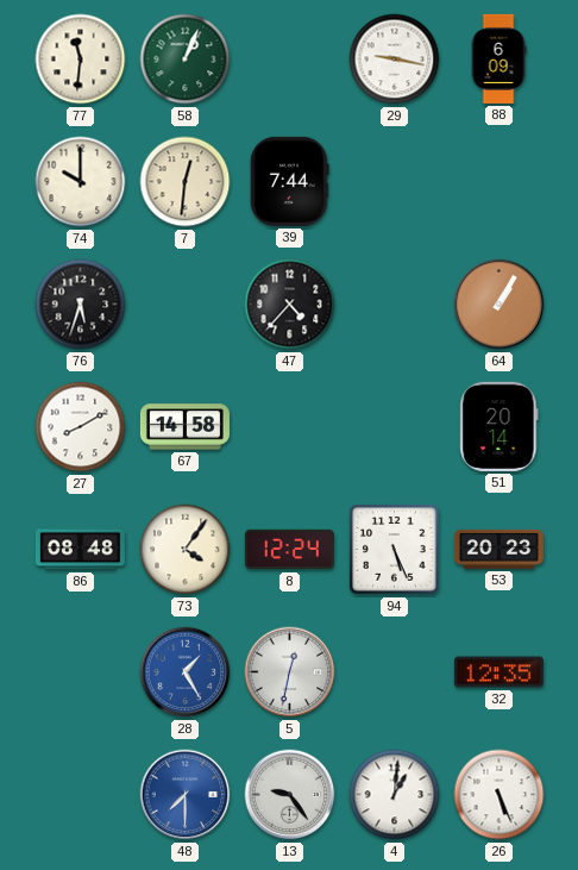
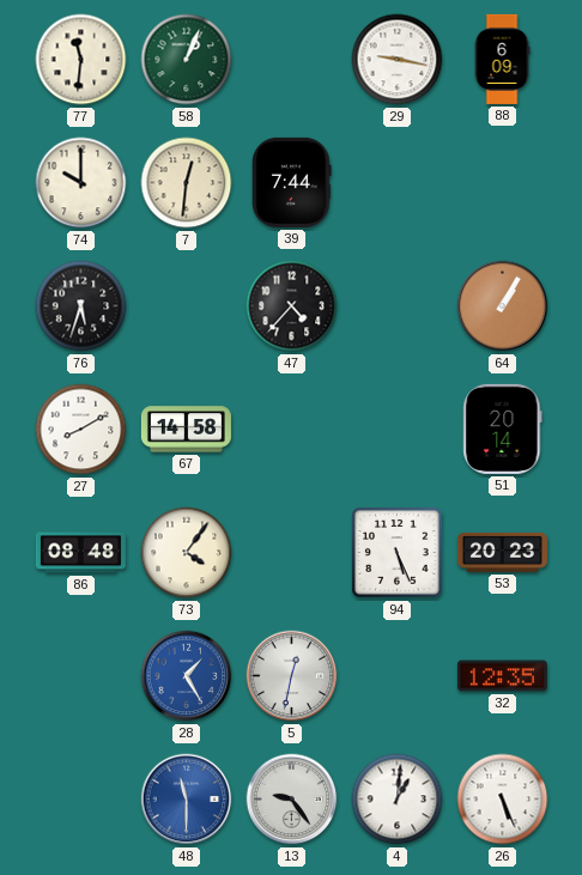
8: 12:24 -> none
48: 7:30 -> 11:30
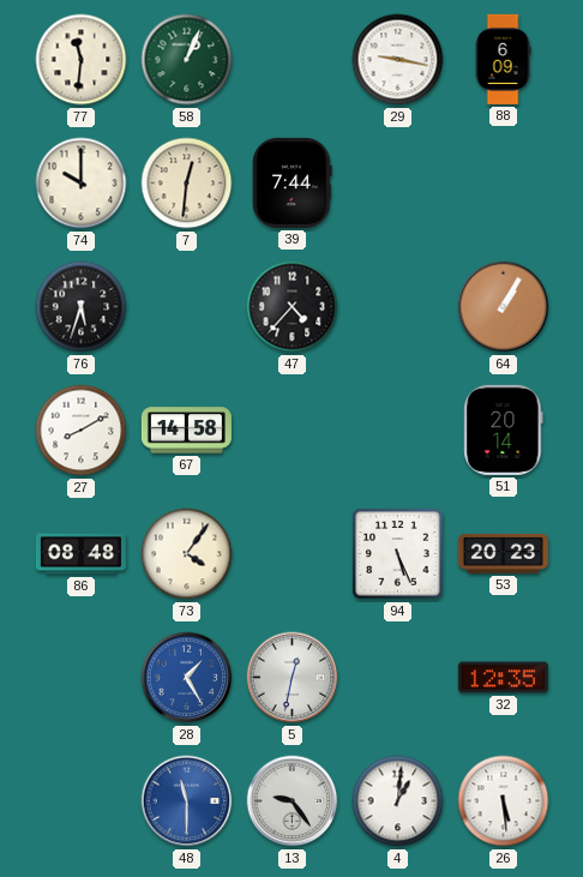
26: 5:26 -> 5:29
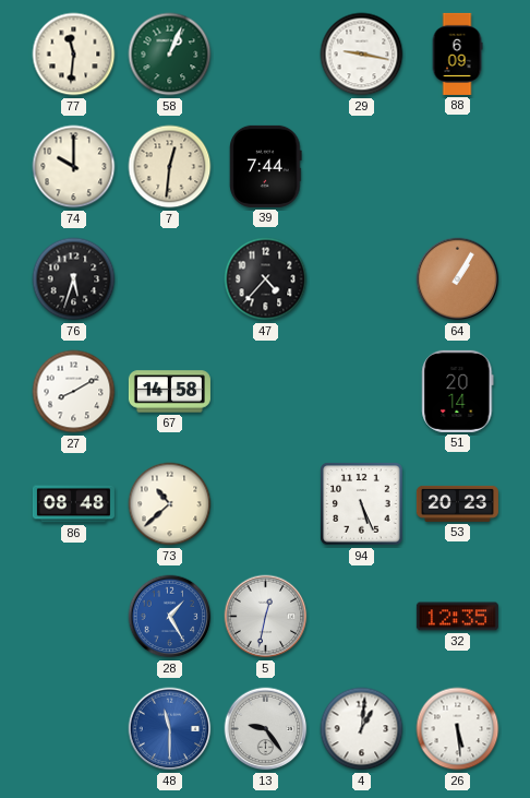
73: 4:06 -> 10:38
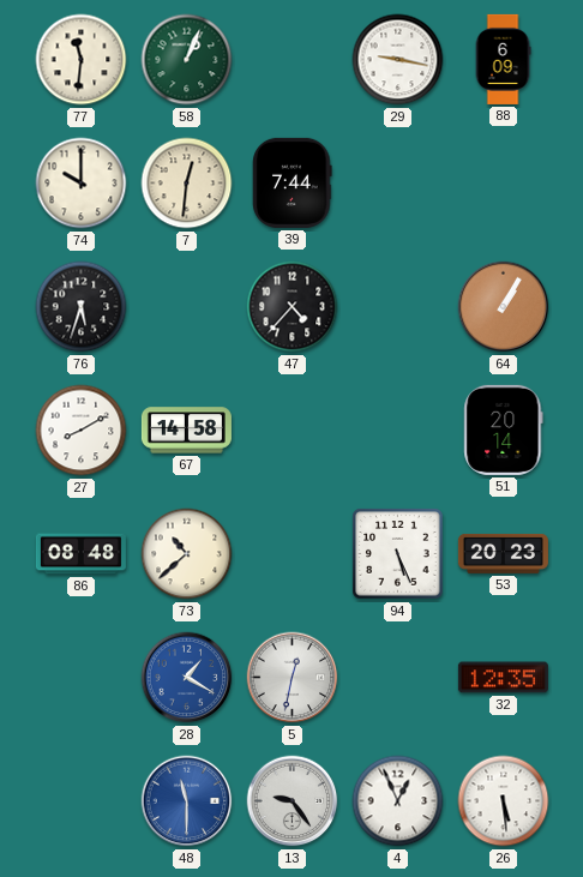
28: 1:25 -> 1:20
4: 1:01 -> 12:56
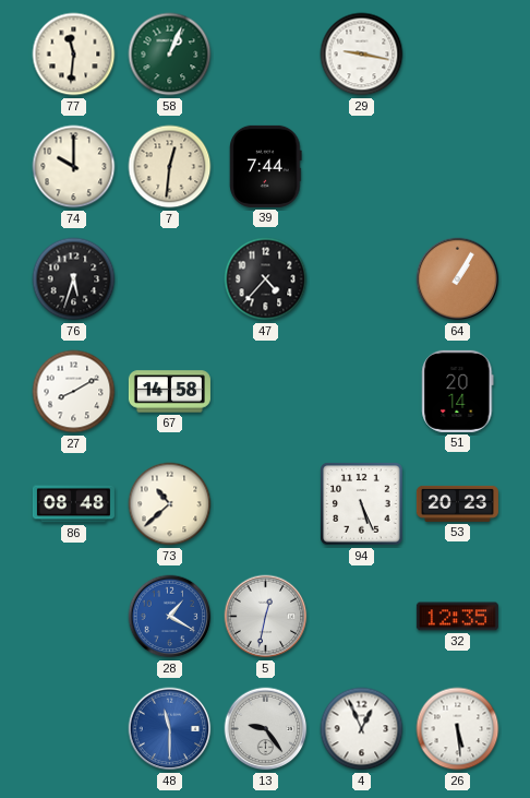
88: 6:09 -> none
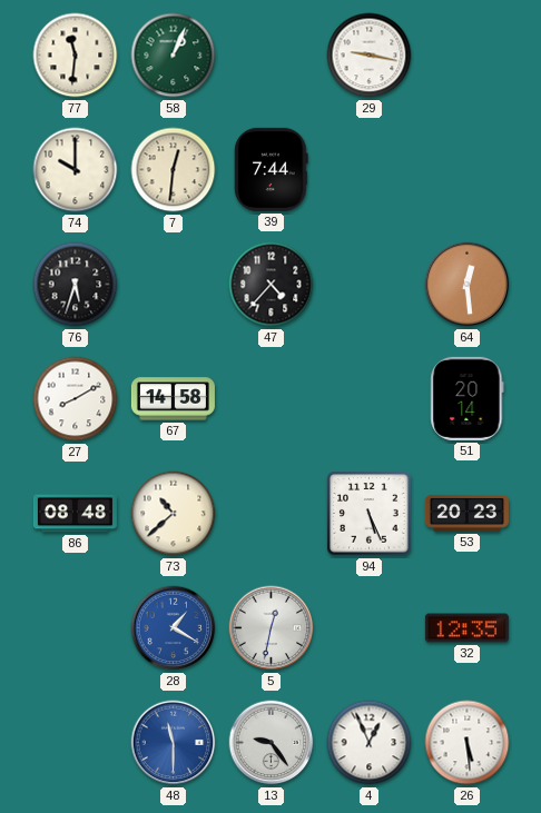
64: 1:05 -> 12:29
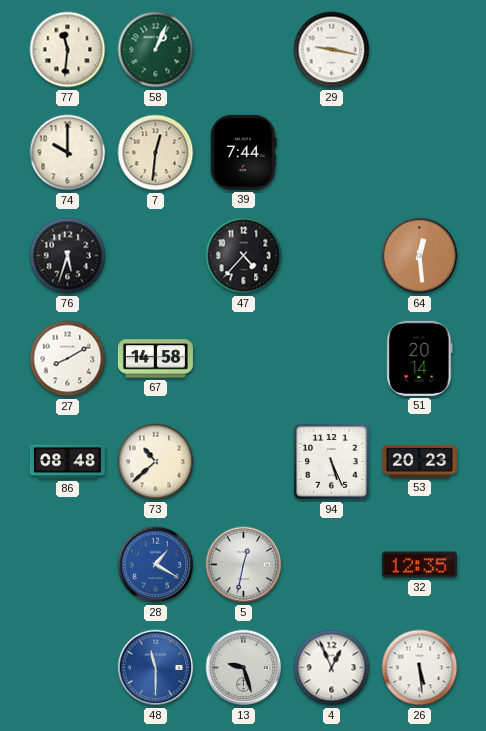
13: 9:24 -> 9:27
